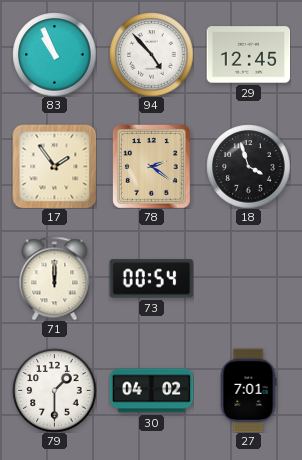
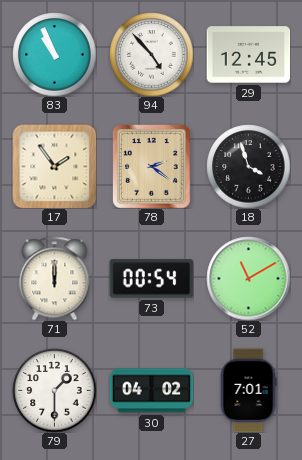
52: none -> 11:10
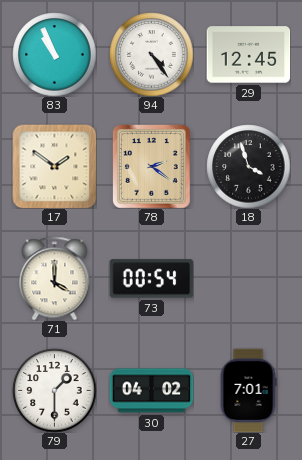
94: 4:53 -> 4:24
17: 1:54 -> 1:51
71: 12:00 -> 4:00
52: 11:10 -> none
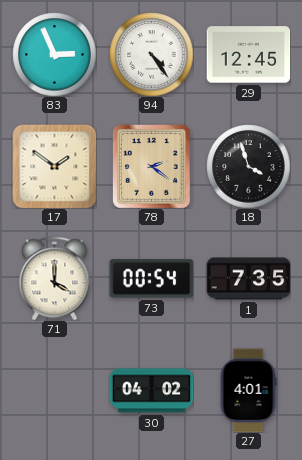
83: 10:56 -> 2:56
1: none -> 7:35
79: 1:30 -> none
27: 7:01 -> 4:01
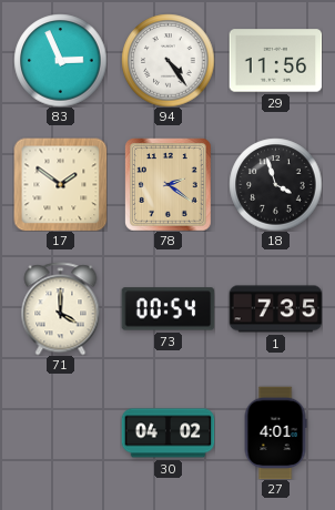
29: 12:45 -> 11:56
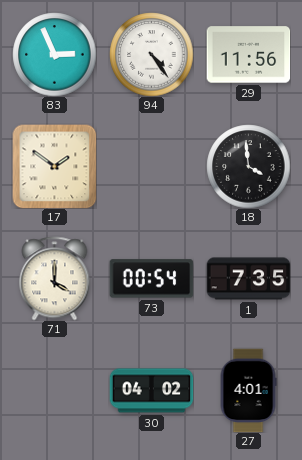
78: 2:21 -> none
18: 3:57 -> 3:59
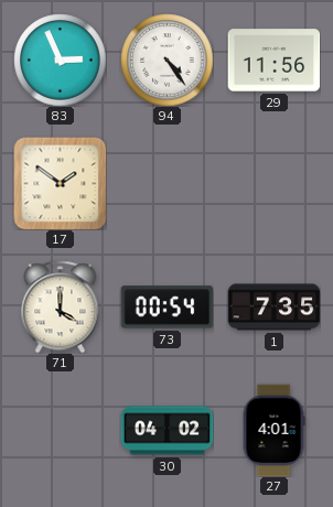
18: 3:59 -> none
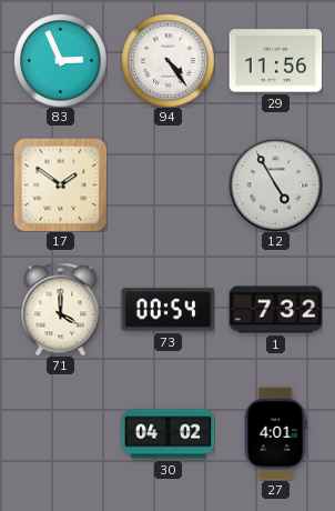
12: none -> 4:55
1: 7:35 -> 7:32
